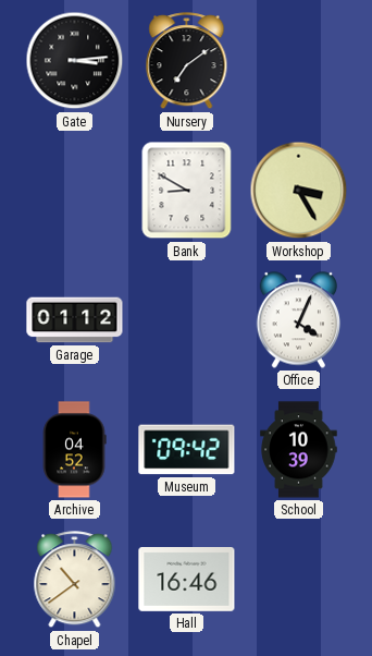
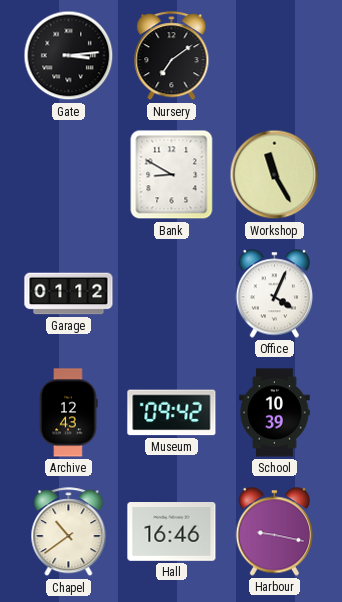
Workshop: 3:25 -> 11:25
Archive: 04:52 -> 12:43
Harbour: none -> 9:17
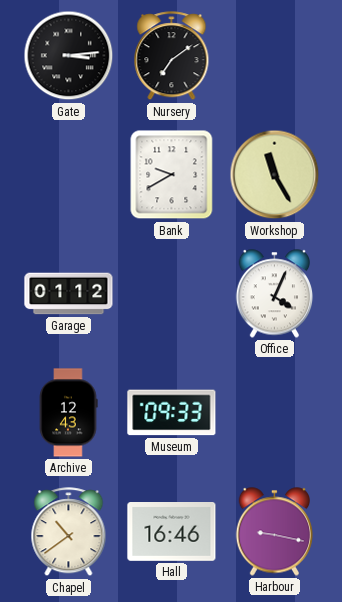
Bank: 8:50 -> 9:40
Museum: 09:42 -> 09:33
School: 10:39 -> none
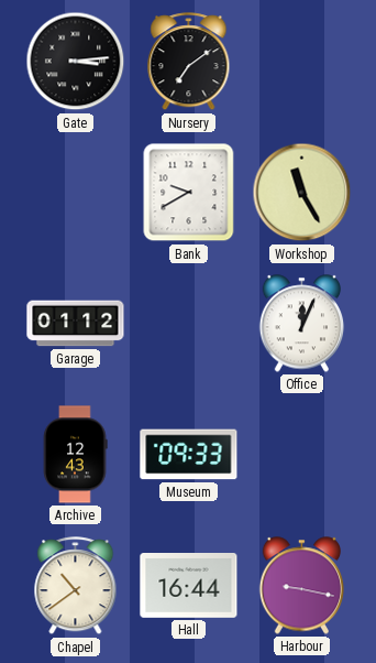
Office: 4:04 -> 12:04
Hall: 16:46 -> 16:44
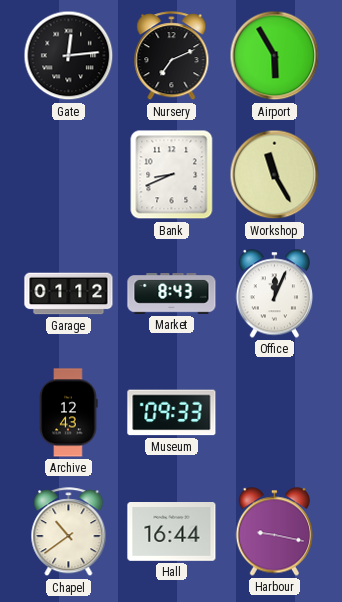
Gate: 3:14 -> 12:14
Nursery: 7:09 -> 7:11
Airport: none -> 5:55
Bank: 9:40 -> 8:41
Market: none -> 8:43
